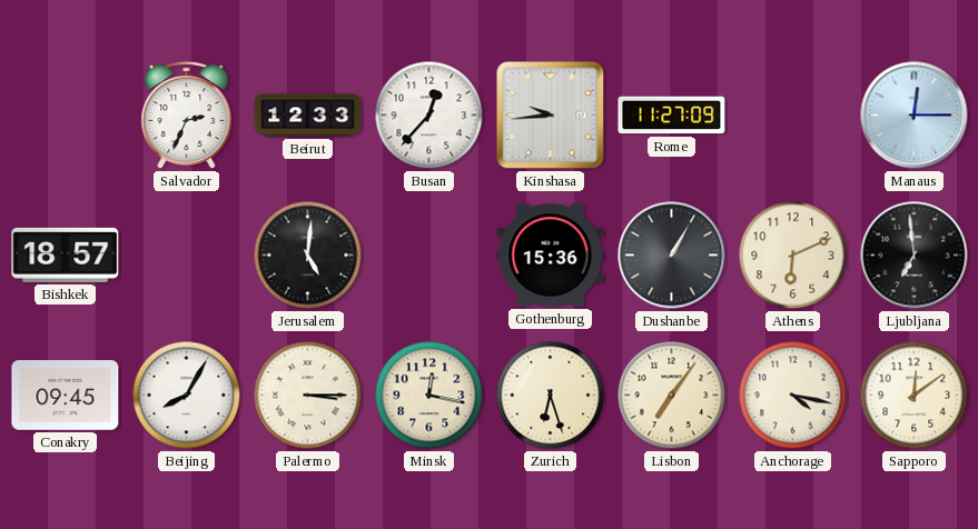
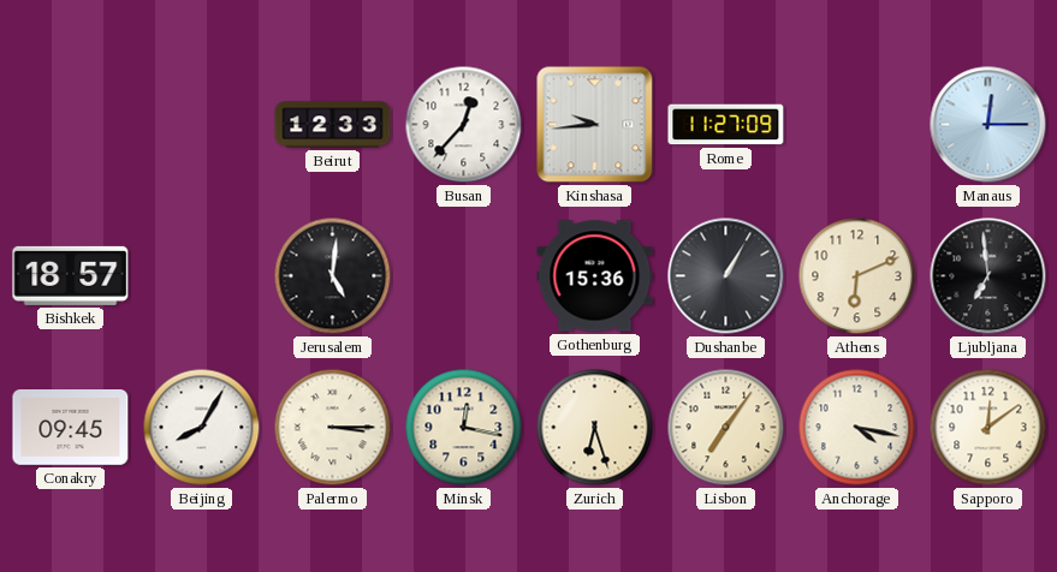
Salvador: 2:34 -> none
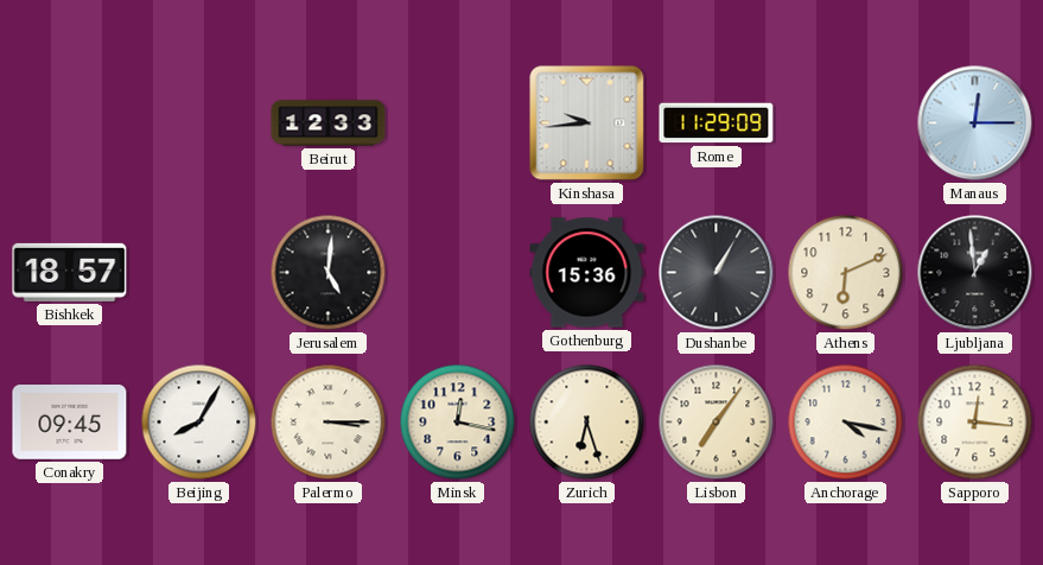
Busan: 12:37 -> none
Rome: 11:27 -> 11:29
Ljubljana: 6:59 -> 12:59
Sapporo: 12:09 -> 12:16
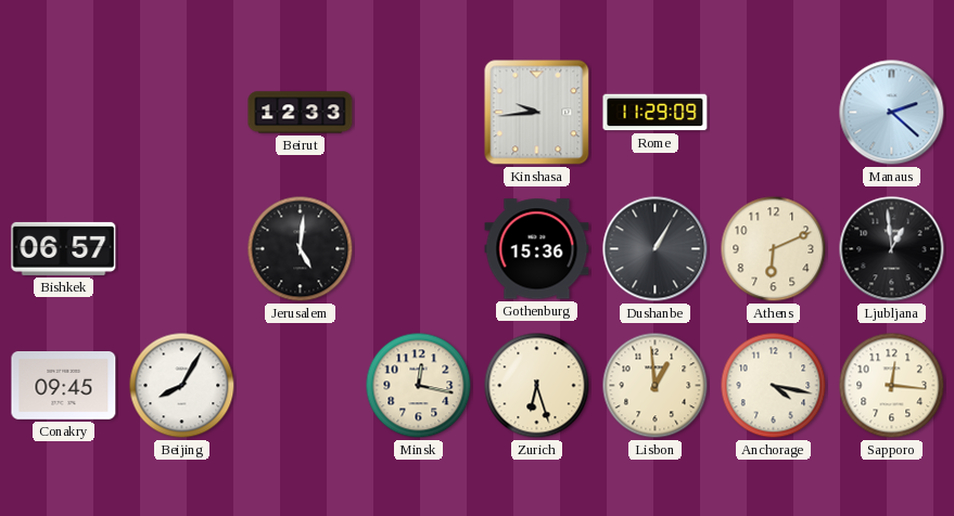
Manaus: 12:15 -> 2:22
Bishkek: 18:57 -> 06:57
Palermo: 3:15 -> none
Lisbon: 7:06 -> 12:59
